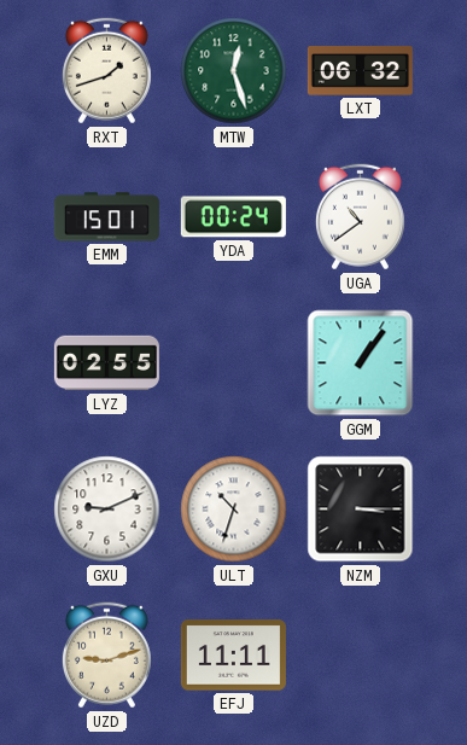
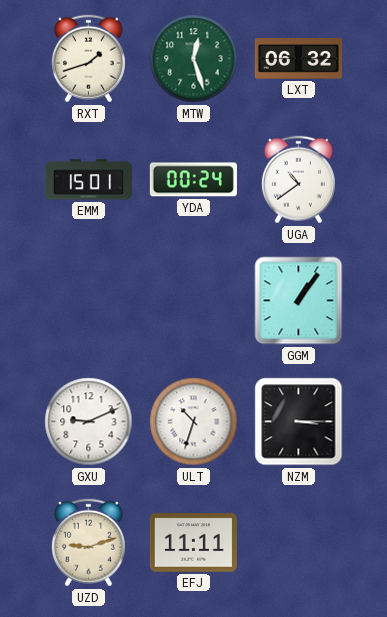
LYZ: 02:55 -> none
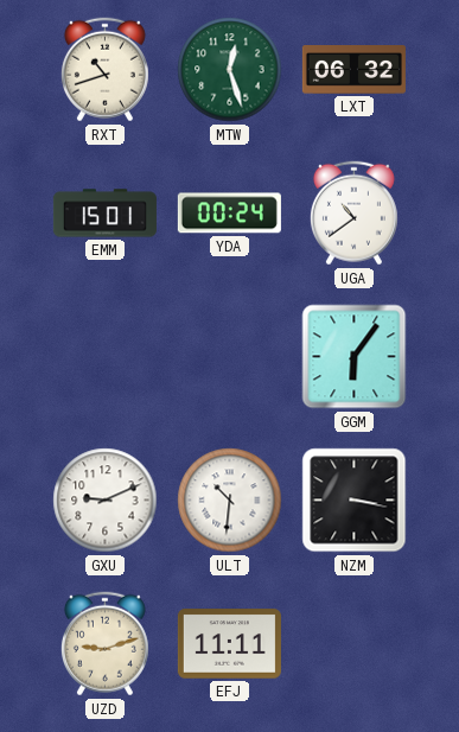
RXT: 1:42 -> 10:42
GGM: 1:06 -> 6:06
ULT: 10:33 -> 10:31
NZM: 3:15 -> 3:17
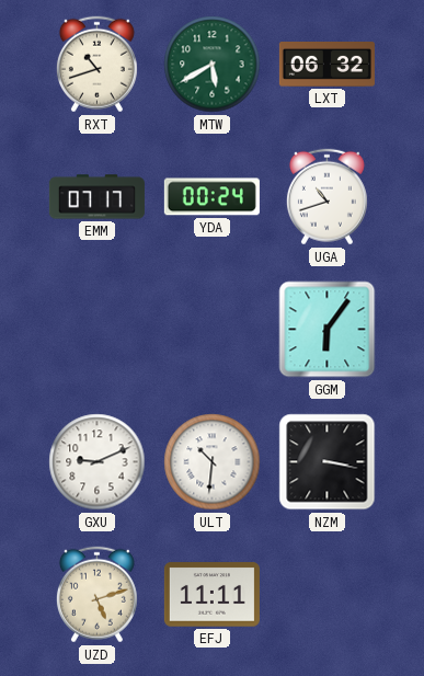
MTW: 12:27 -> 5:40
EMM: 15:01 -> 07:17
UGA: 10:39 -> 10:42
UZD: 9:12 -> 5:12
